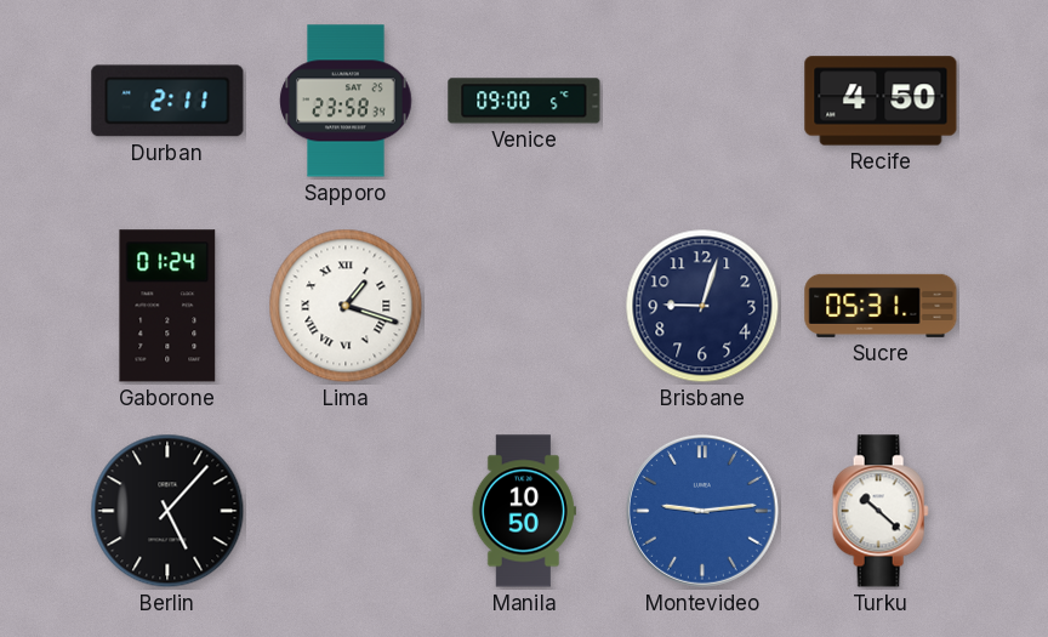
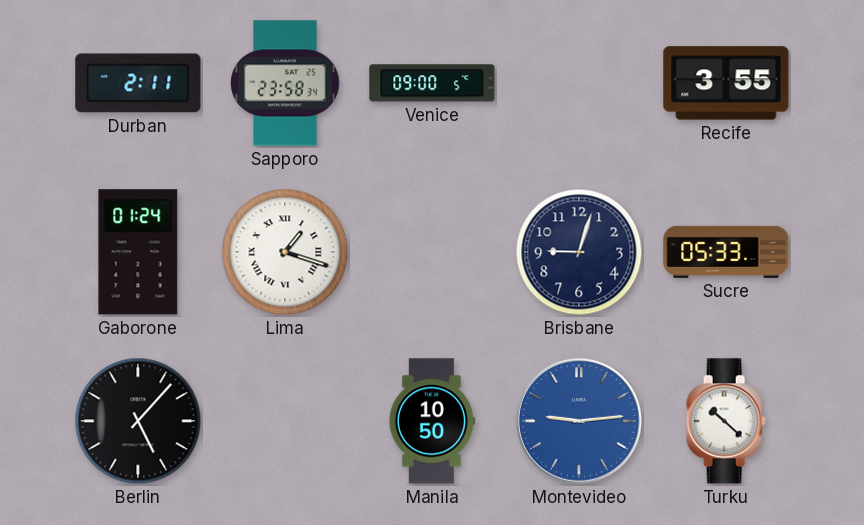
Recife: 4:50 -> 3:55
Sucre: 05:31 -> 05:33
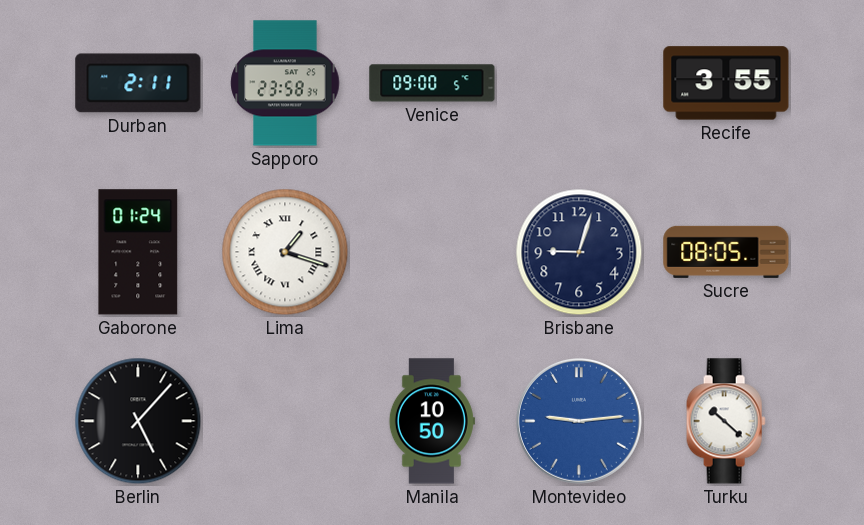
Sucre: 05:33 -> 08:05
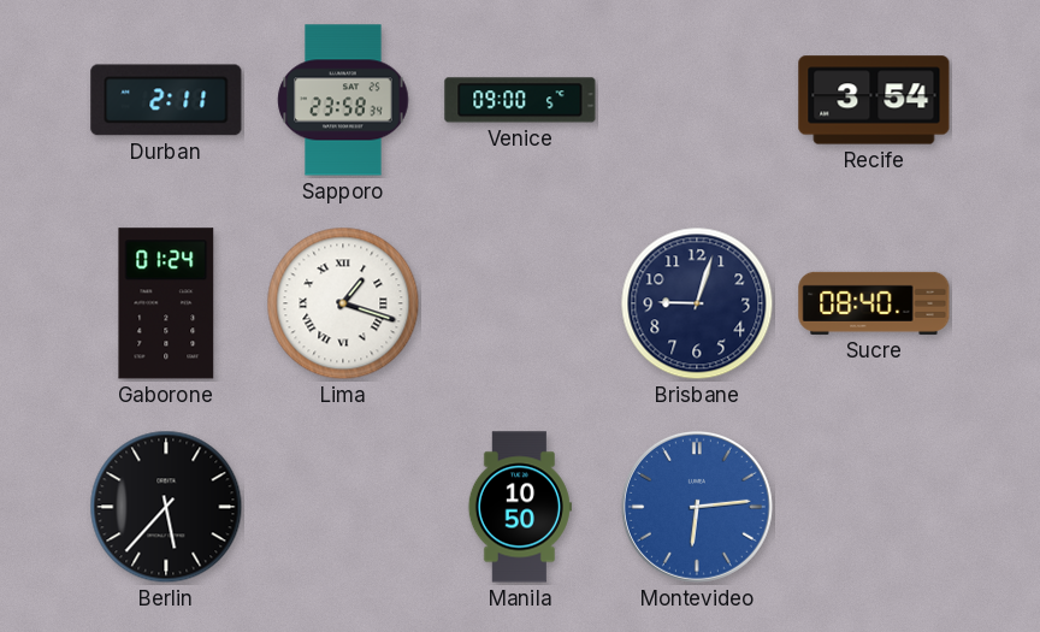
Recife: 3:55 -> 3:54
Sucre: 08:05 -> 08:40
Berlin: 5:07 -> 5:37
Montevideo: 9:14 -> 6:14
Turku: 10:22 -> none
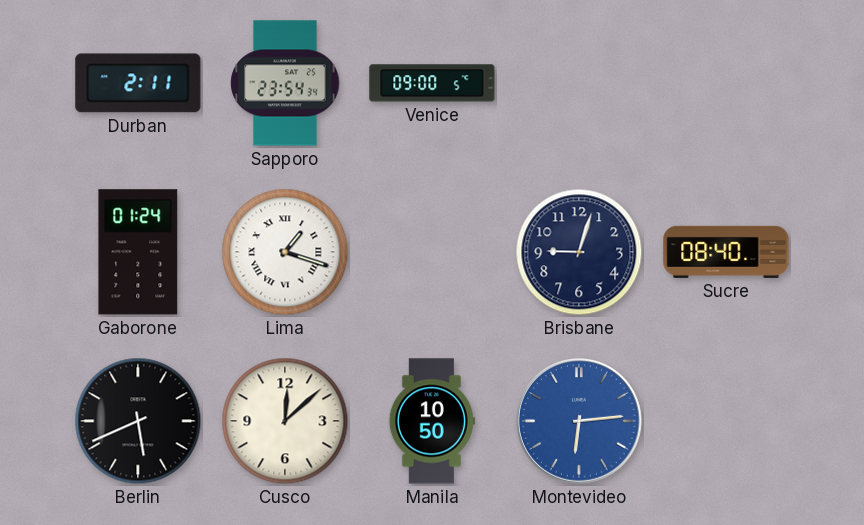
Sapporo: 23:58 -> 23:54
Recife: 3:54 -> none
Berlin: 5:37 -> 5:41
Cusco: none -> 12:08
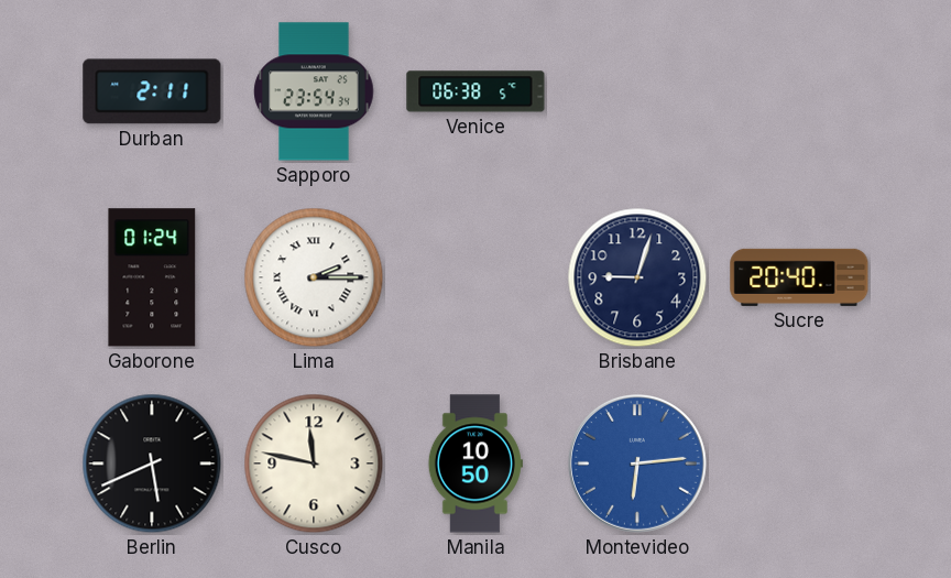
Venice: 09:00 -> 06:38
Lima: 1:18 -> 2:15
Sucre: 08:40 -> 20:40
Cusco: 12:08 -> 11:47
